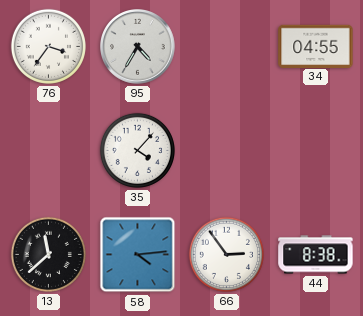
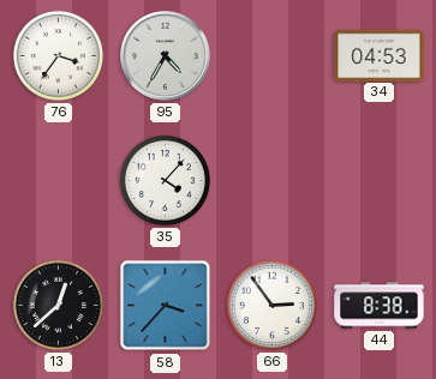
34: 04:55 -> 04:53
13: 11:38 -> 12:38
58: 4:14 -> 3:37
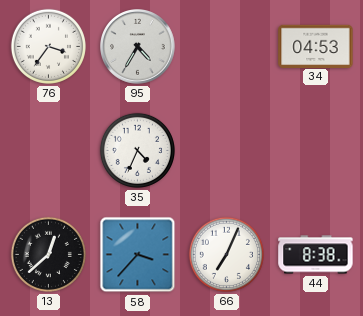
35: 4:07 -> 4:34
66: 2:54 -> 7:04
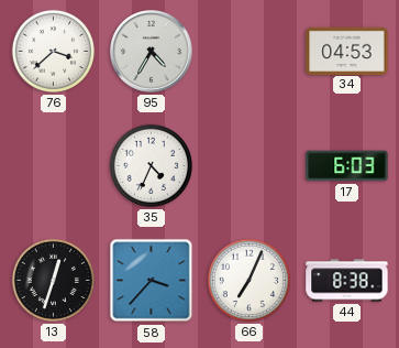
76: 3:36 -> 3:38
17: none -> 6:03
13: 12:38 -> 12:33
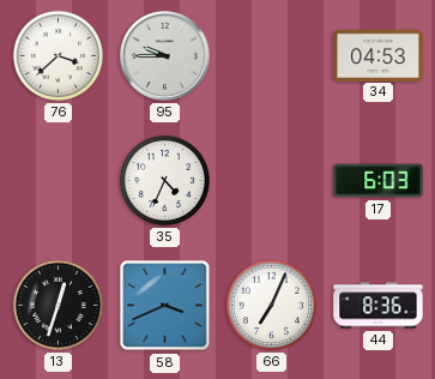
95: 4:35 -> 9:45
58: 3:37 -> 3:41
44: 8:38 -> 8:36
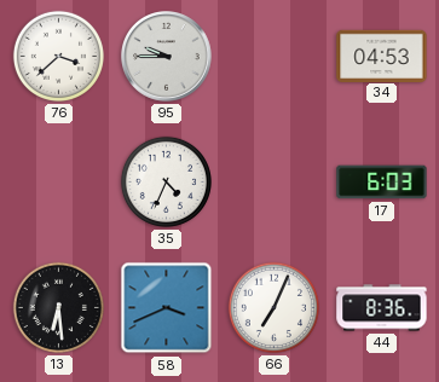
13: 12:33 -> 6:29
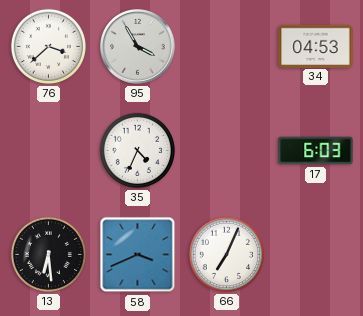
95: 9:45 -> 3:55
44: 8:36 -> none
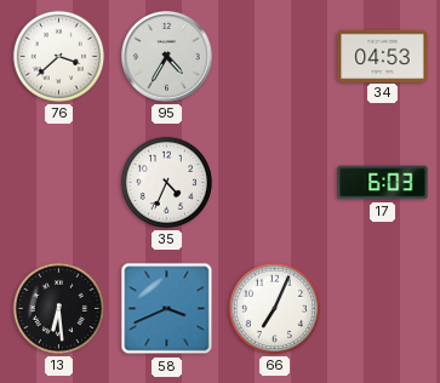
95: 3:55 -> 4:35
